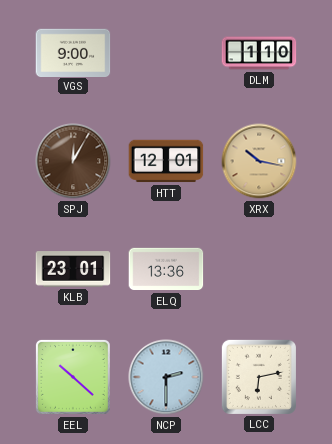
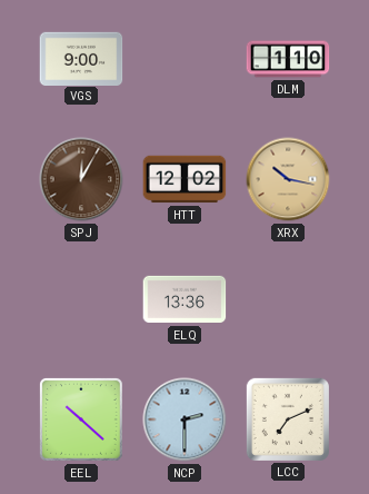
HTT: 12:01 -> 12:02
KLB: 23:01 -> none
LCC: 6:13 -> 7:11
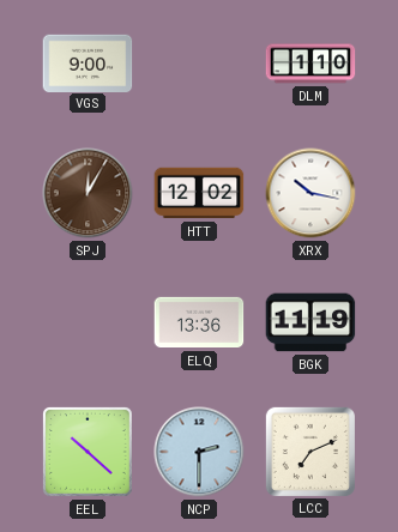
XRX dial: champagne -> white
BGK: none -> 11:19
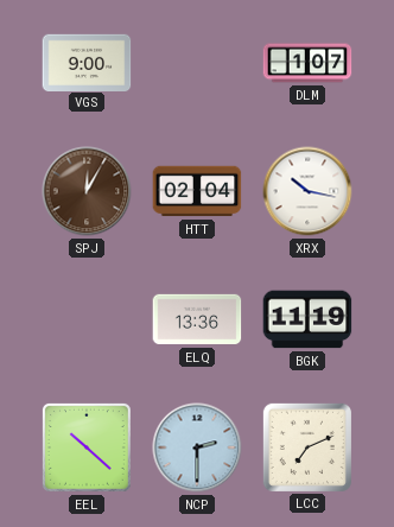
DLM: 1:10 -> 1:07
HTT: 12:02 -> 02:04
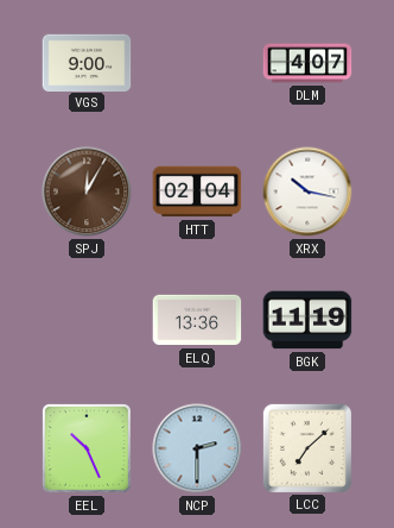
DLM: 1:07 -> 4:07
EEL: 10:22 -> 10:26
LCC: 7:11 -> 7:08
